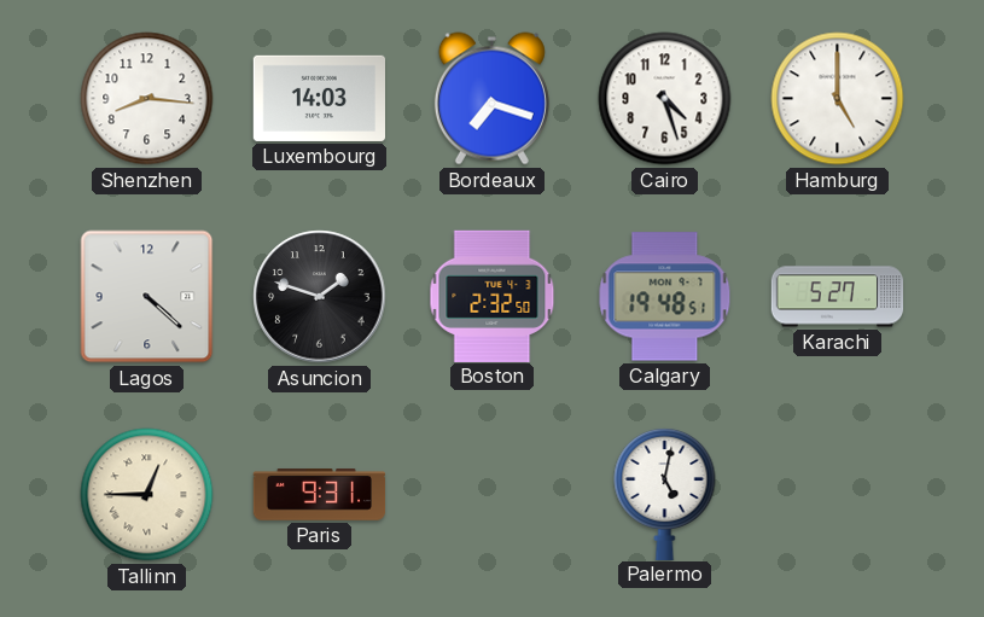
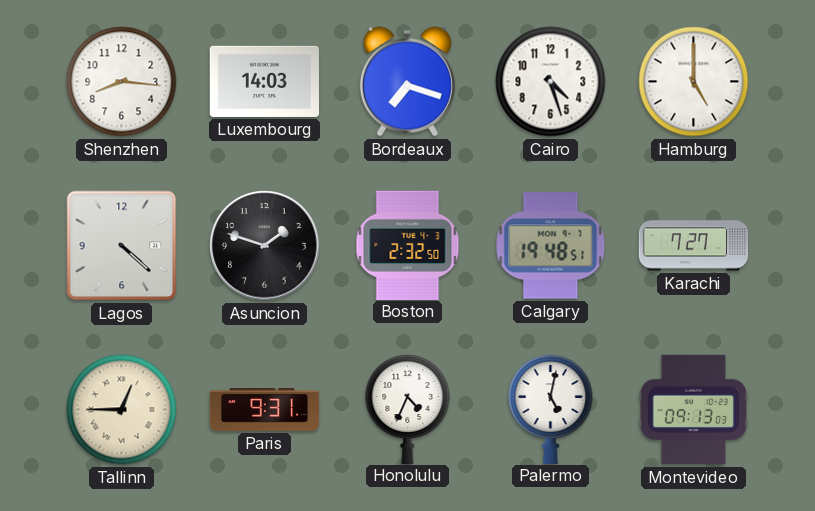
Karachi: 5:27 -> 7:27
Honolulu: none -> 4:34
Montevideo: none -> 09:13
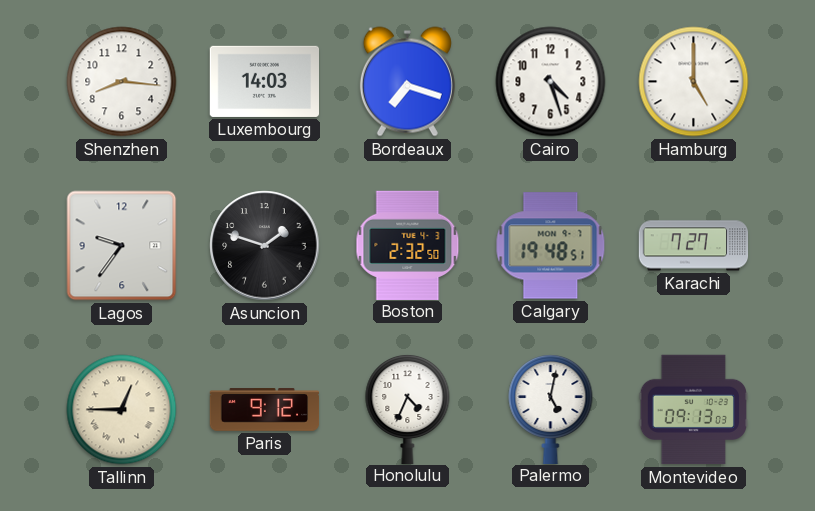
Lagos: 4:22 -> 9:36
Paris: 9:31 -> 9:12
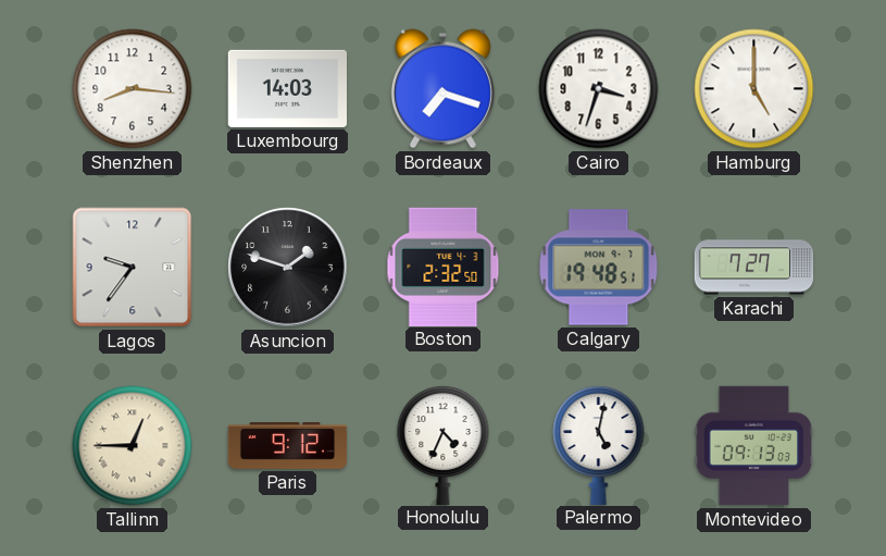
Cairo: 4:27 -> 3:33
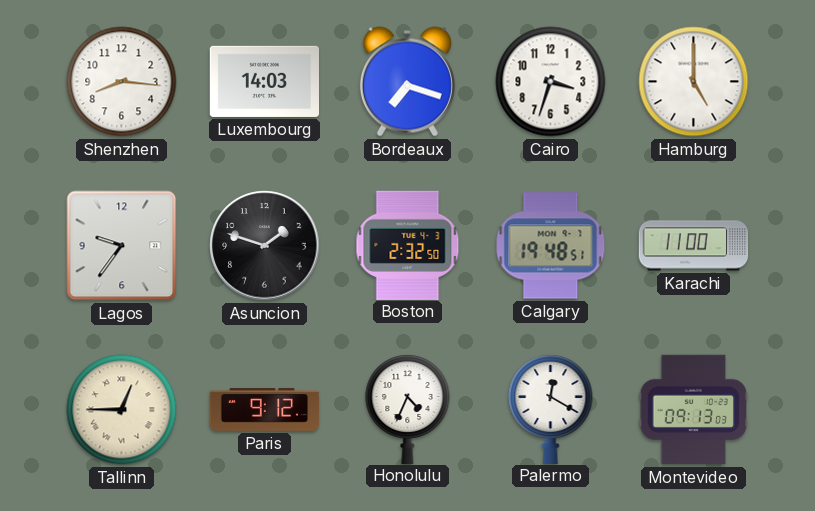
Karachi: 7:27 -> 11:00
Palermo: 5:02 -> 12:20
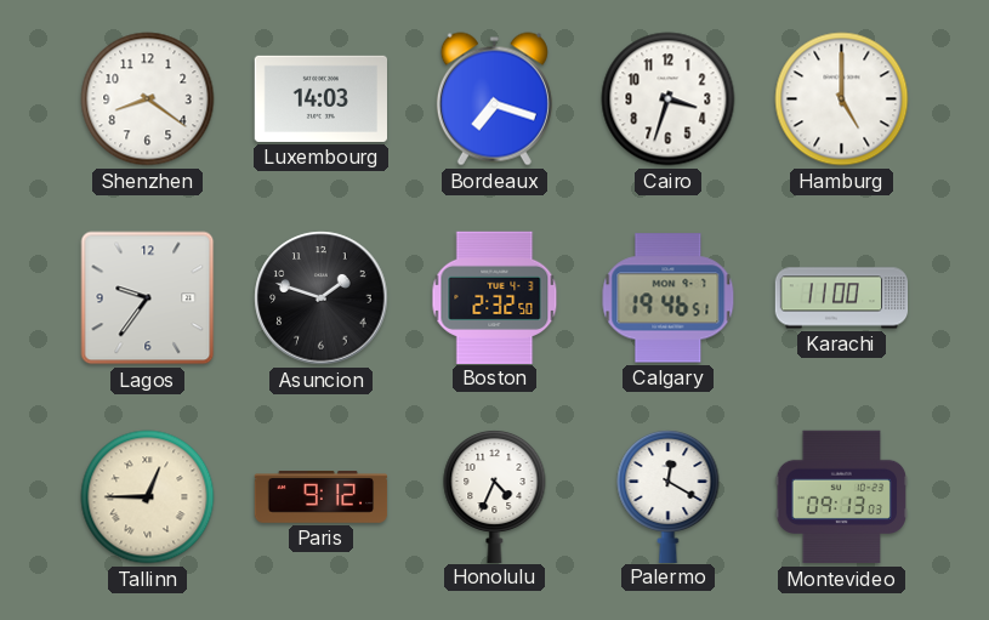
Shenzhen: 8:16 -> 8:21
Calgary: 19:48 -> 19:46
